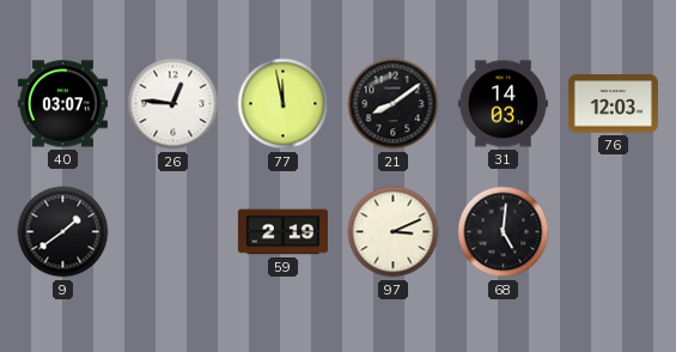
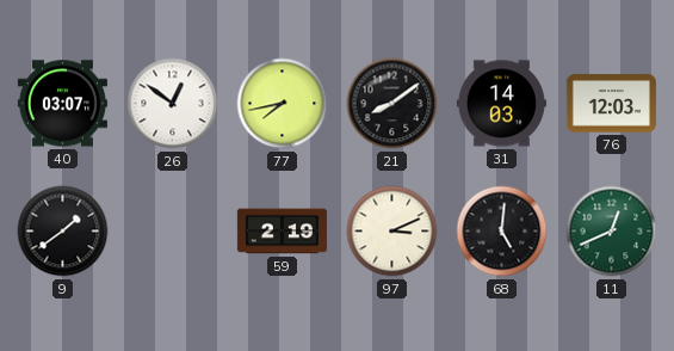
26: 12:46 -> 12:51
77: 11:58 -> 7:43
11: none -> 12:41
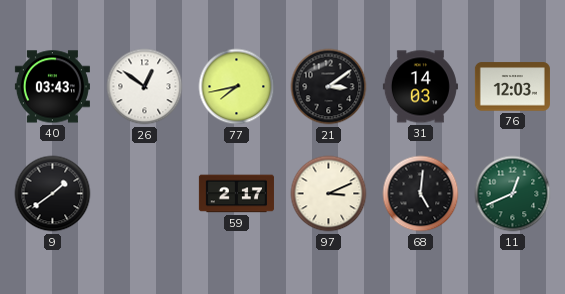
40: 03:07 -> 03:43
21: 8:09 -> 3:09
59: 2:19 -> 2:17
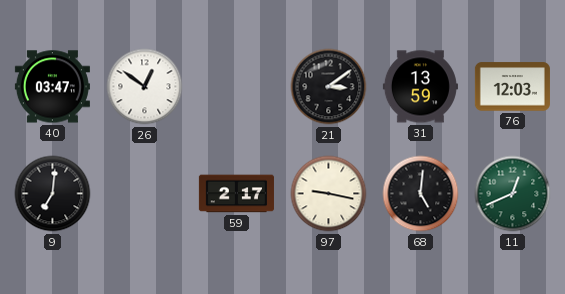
40: 03:43 -> 03:47
77: 7:43 -> none
31: 14:03 -> 13:59
9: 1:39 -> 7:01
97: 3:11 -> 9:17
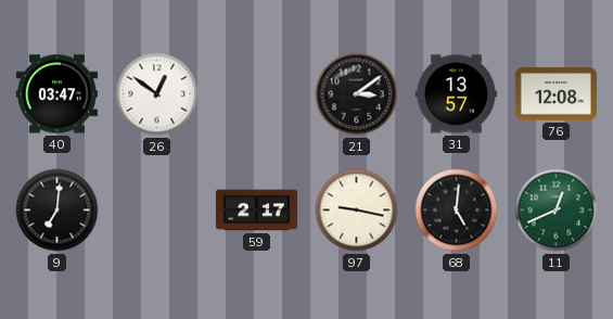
31: 13:59 -> 13:57
76: 12:03 -> 12:08
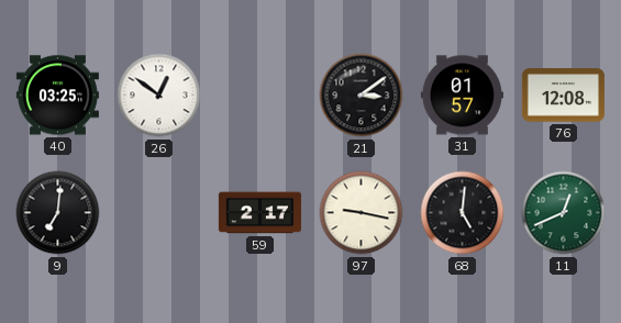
40: 03:47 -> 03:25
31: 13:57 -> 01:57
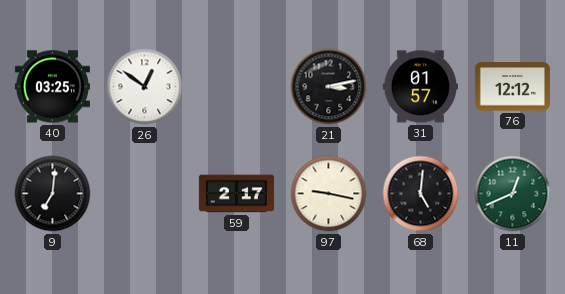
21: 3:09 -> 3:13
76: 12:08 -> 12:12
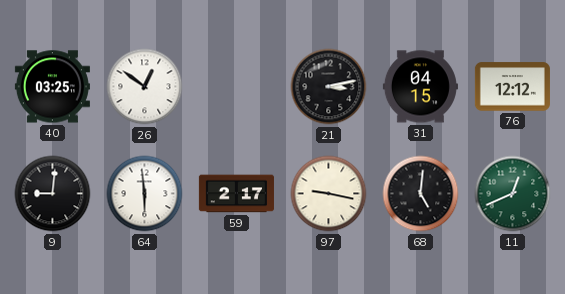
31: 01:57 -> 04:15
9: 7:01 -> 9:01
64: none -> 5:59
